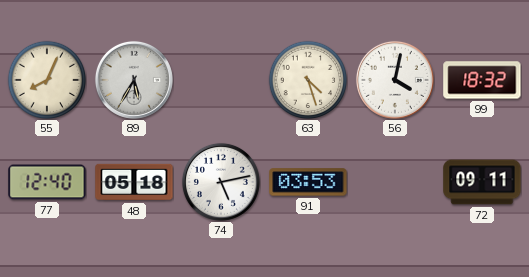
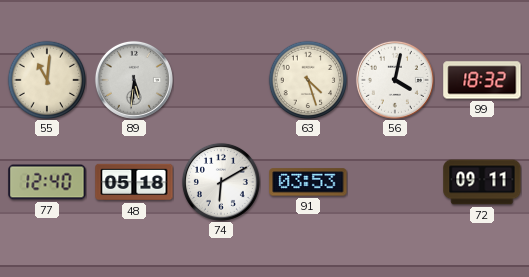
55: 8:04 -> 11:01
89: 5:35 -> 5:31
74: 5:13 -> 6:10
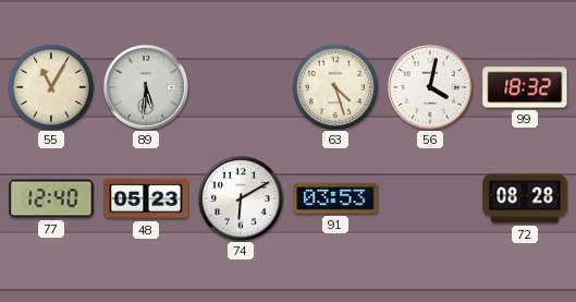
55: 11:01 -> 11:05
48: 05:18 -> 05:23
72: 09:11 -> 08:28
